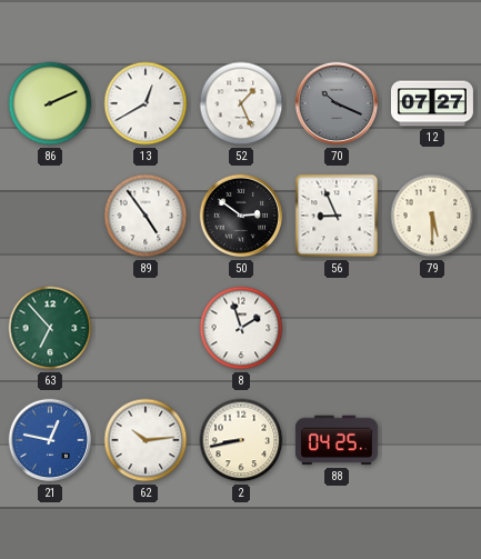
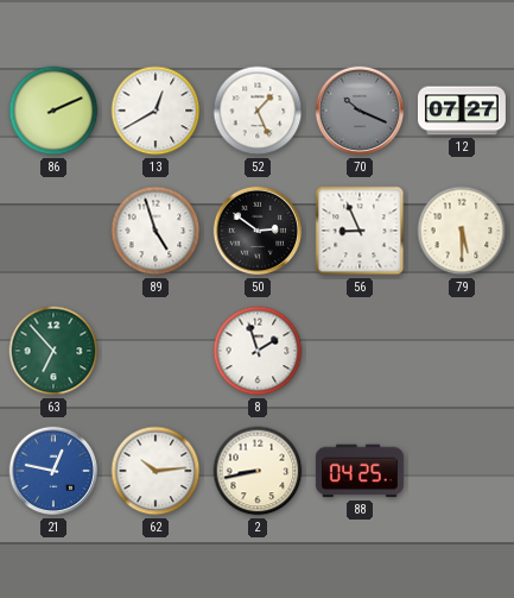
89: 4:54 -> 4:57
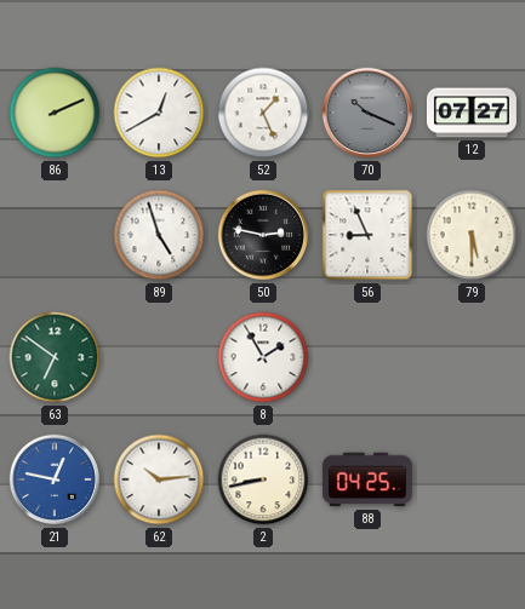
50: 2:51 -> 2:47
63: 6:53 -> 6:51
8: 1:57 -> 1:55
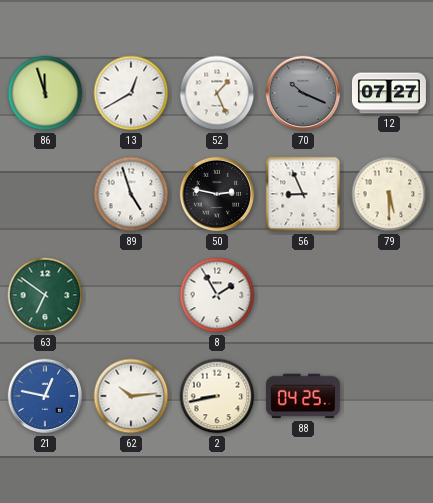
86: 2:11 -> 11:57
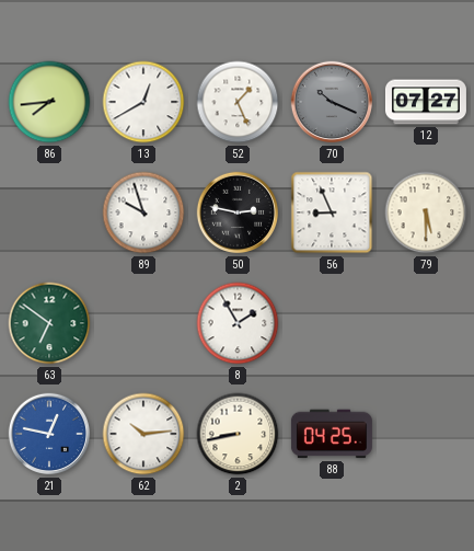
86: 11:57 -> 7:44
89: 4:57 -> 9:57
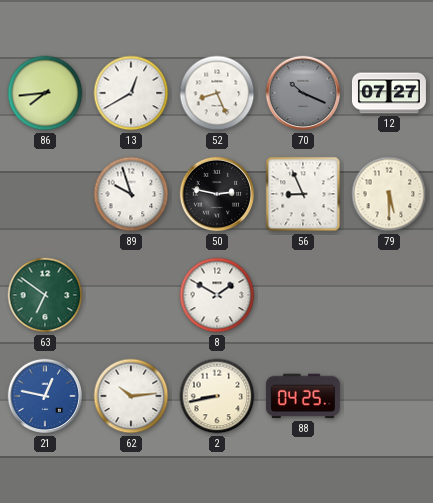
52: 1:26 -> 8:26
8: 1:55 -> 1:50
